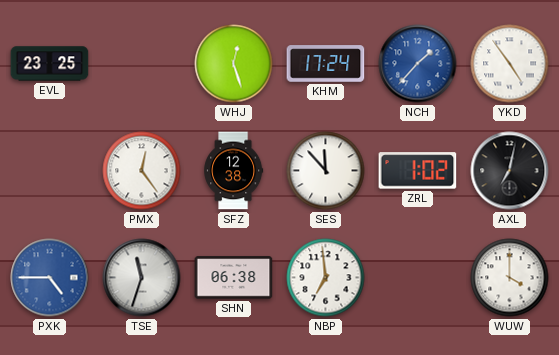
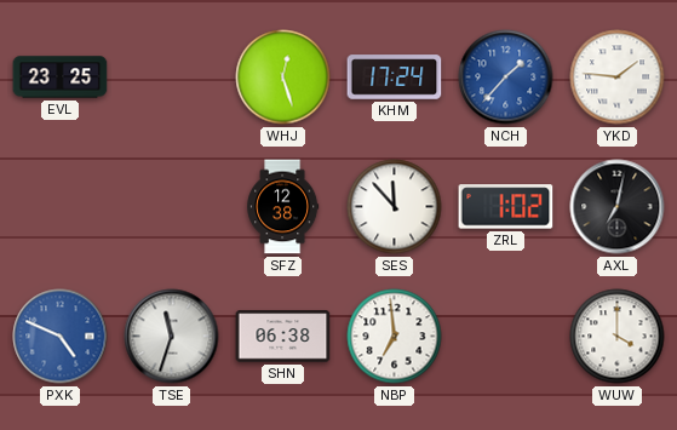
YKD: 4:54 -> 1:46
PMX: 12:24 -> none
PXK: 4:45 -> 4:49
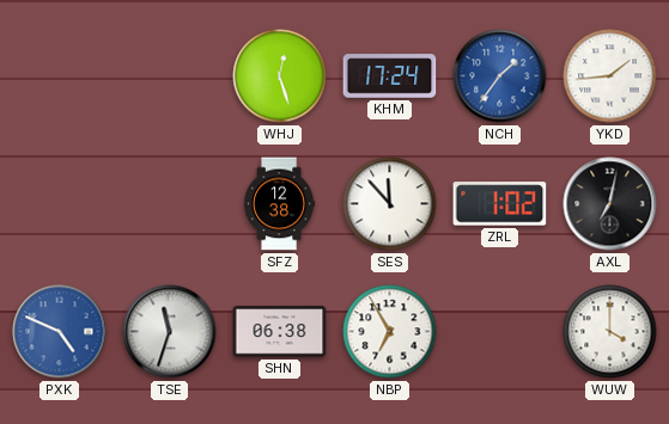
EVL: 23:25 -> none
NCH: 1:37 -> 1:36
YKD: 1:46 -> 1:44
NBP: 6:59 -> 6:55
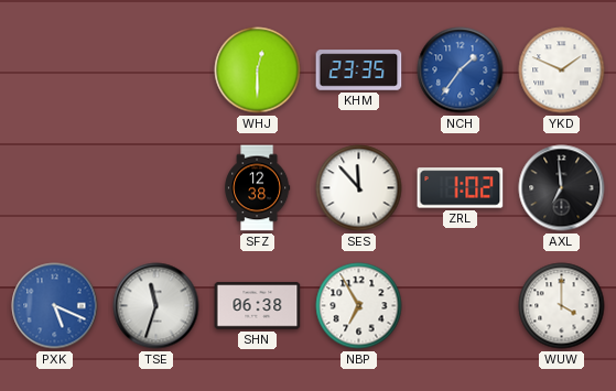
WHJ: 12:27 -> 12:30
KHM: 17:24 -> 23:35
YKD: 1:44 -> 1:49
AXL: 7:02 -> 6:59
PXK: 4:49 -> 5:19
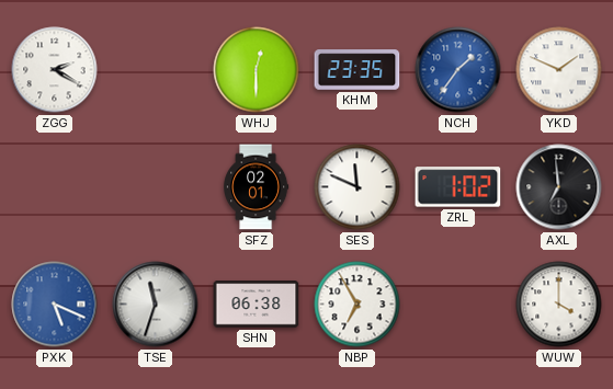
ZGG: none -> 2:20
SFZ: 12:38 -> 02:01
SES: 11:53 -> 11:49
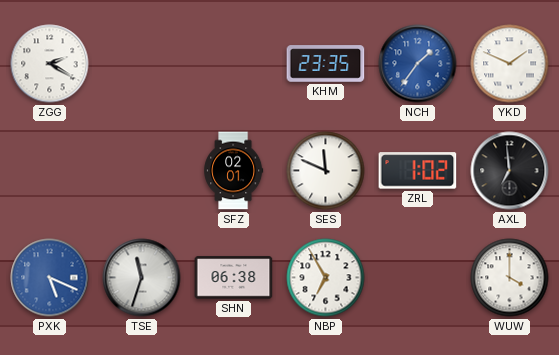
WHJ: 12:30 -> none
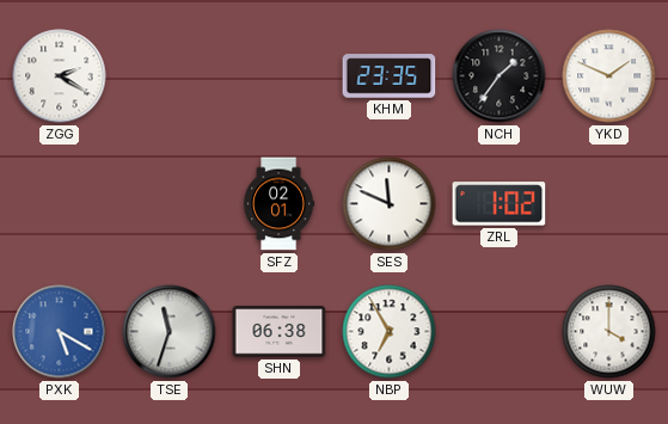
NCH dial: blue -> black
AXL: 6:59 -> none
PXK: 5:19 -> 5:20
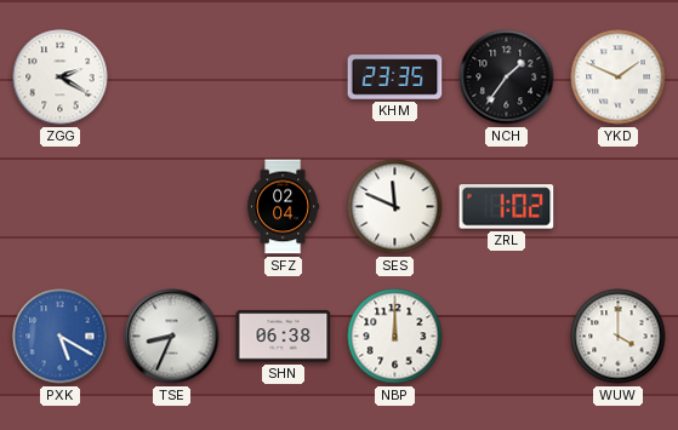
SFZ: 02:01 -> 02:04
TSE: 11:33 -> 8:34
NBP: 6:55 -> 12:00
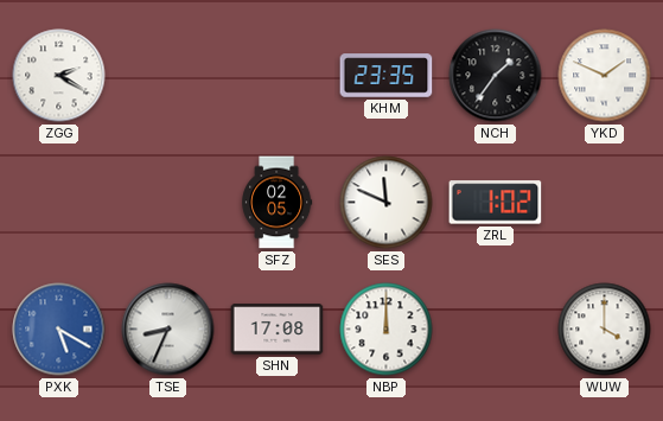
SFZ: 02:04 -> 02:05
SHN: 06:38 -> 17:08
